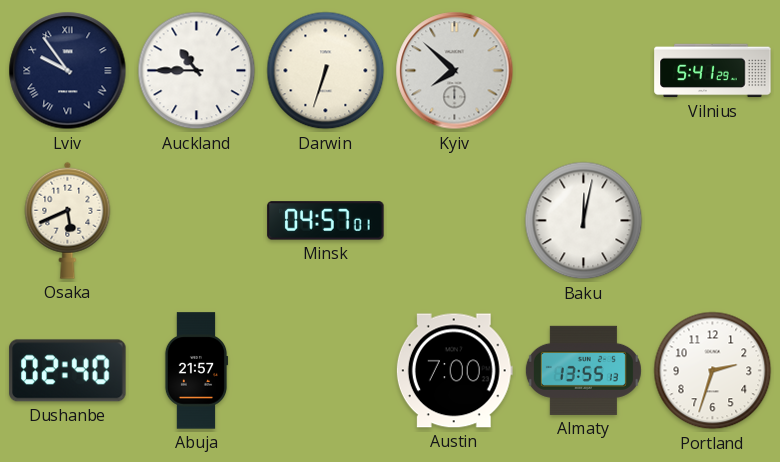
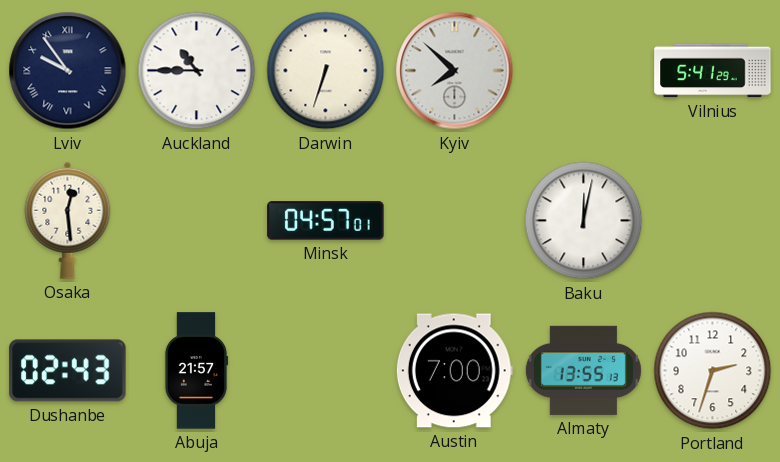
Osaka: 5:41 -> 12:29
Dushanbe: 02:40 -> 02:43
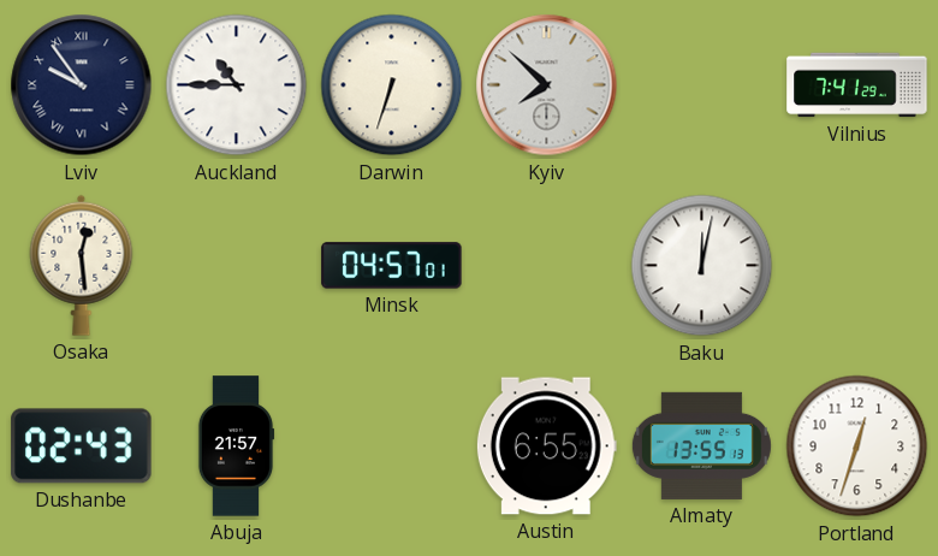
Vilnius: 5:41 -> 7:41
Austin: 7:00 -> 6:55
Portland: 2:33 -> 12:33
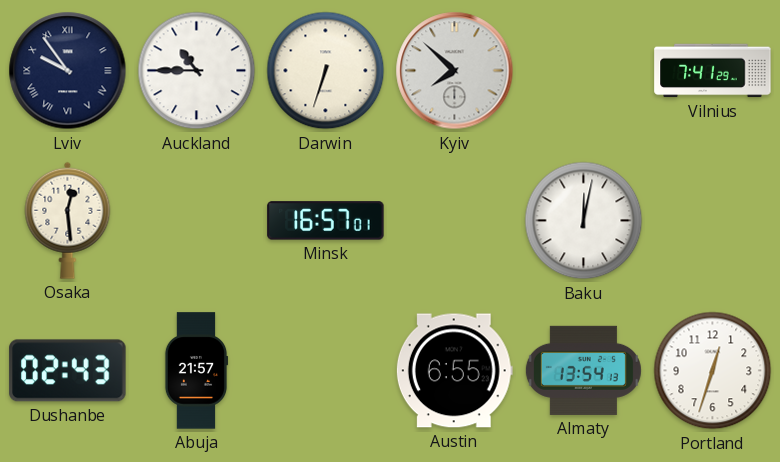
Minsk: 04:57 -> 16:57
Almaty: 13:55 -> 13:54
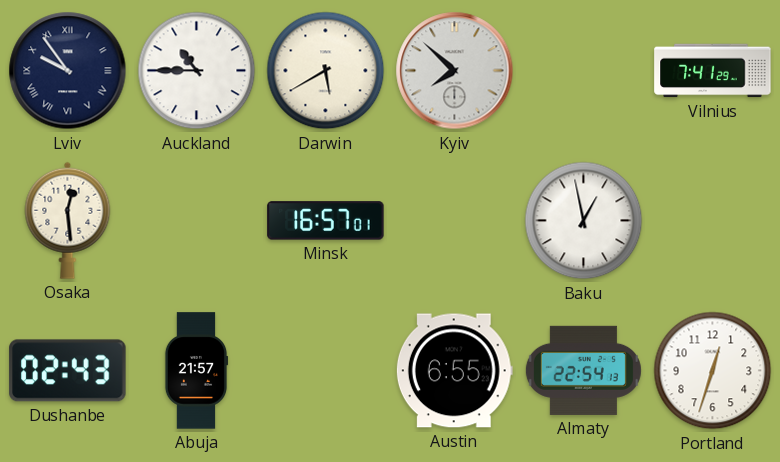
Darwin: 6:33 -> 5:40
Baku: 12:02 -> 12:58
Almaty: 13:54 -> 22:54
